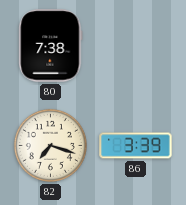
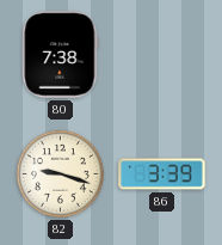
82: 7:18 -> 9:18
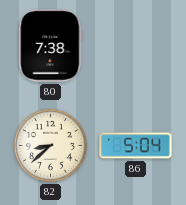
82: 9:18 -> 8:38
86: 3:39 -> 5:04
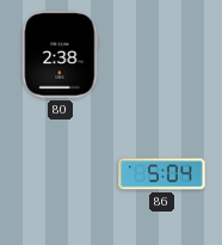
80: 7:38 -> 2:38
82: 8:38 -> none
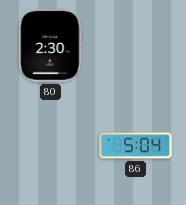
80: 2:38 -> 2:30
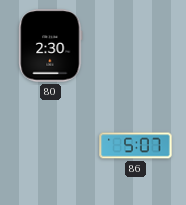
86: 5:04 -> 5:07
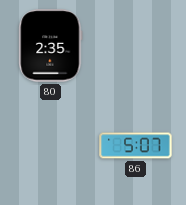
80: 2:30 -> 2:35
